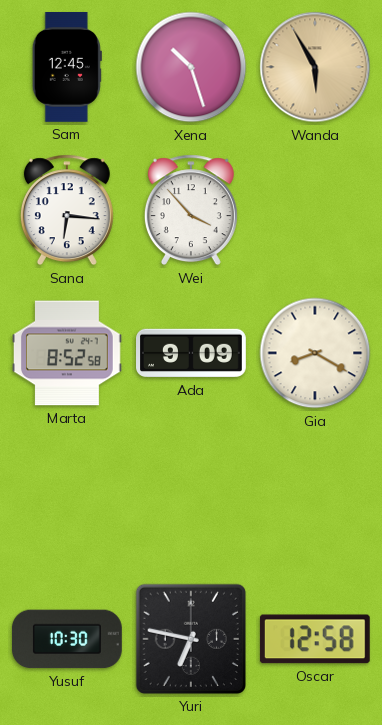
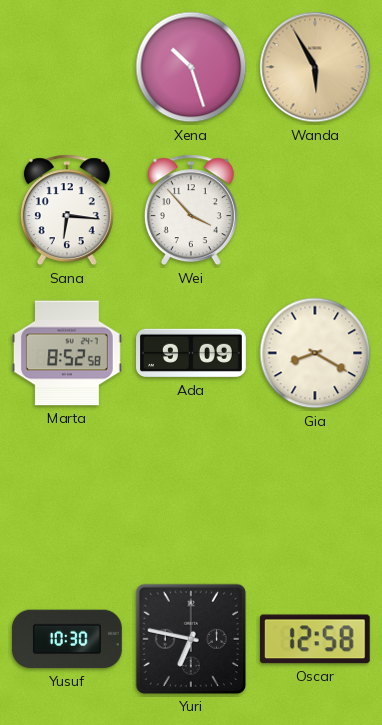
Sam: 12:45 -> none
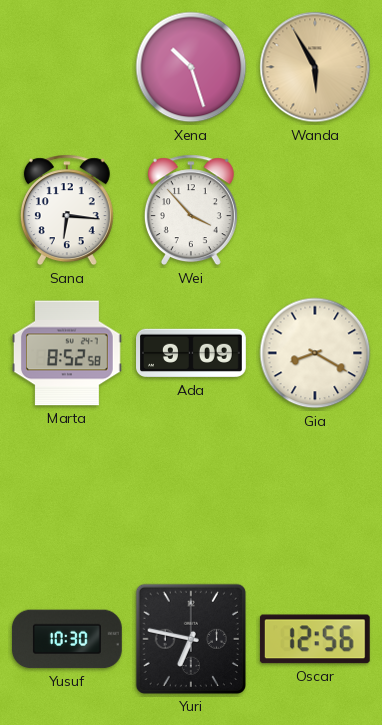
Oscar: 12:58 -> 12:56
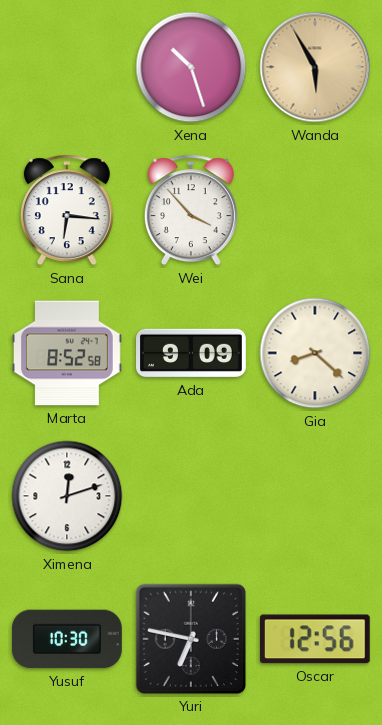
Gia: 8:20 -> 8:22
Ximena: none -> 12:12
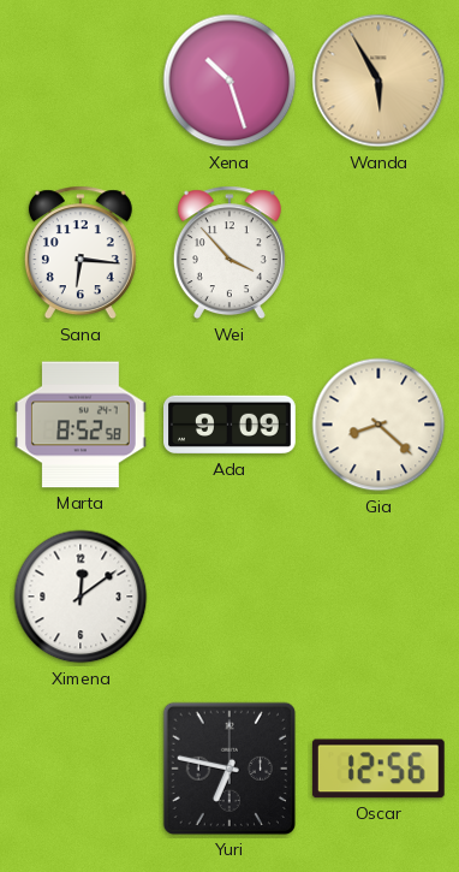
Ximena: 12:12 -> 12:09
Yusuf: 10:30 -> none
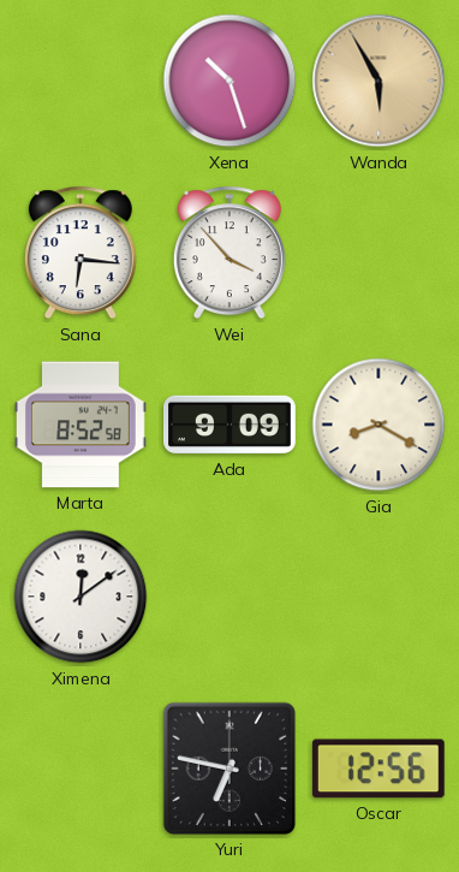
Gia: 8:22 -> 8:20
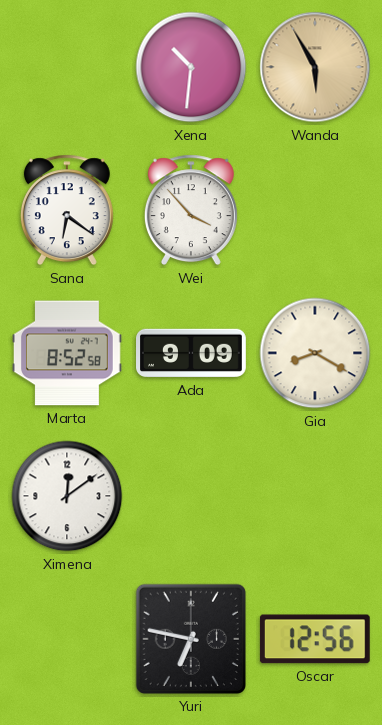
Xena: 10:27 -> 10:31
Sana: 6:16 -> 6:21
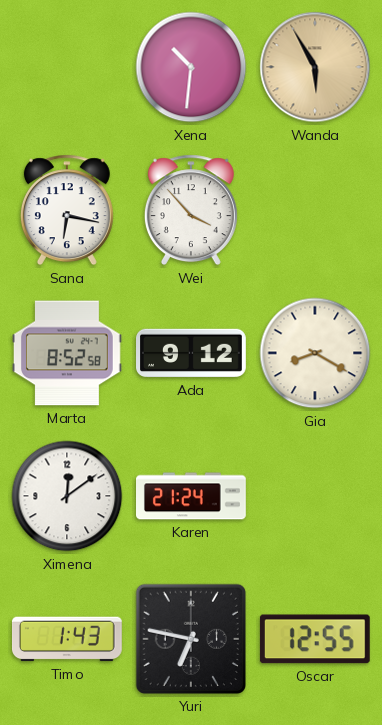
Sana: 6:21 -> 6:17
Ada: 9:09 -> 9:12
Karen: none -> 21:24
Timo: none -> 1:43
Oscar: 12:56 -> 12:55
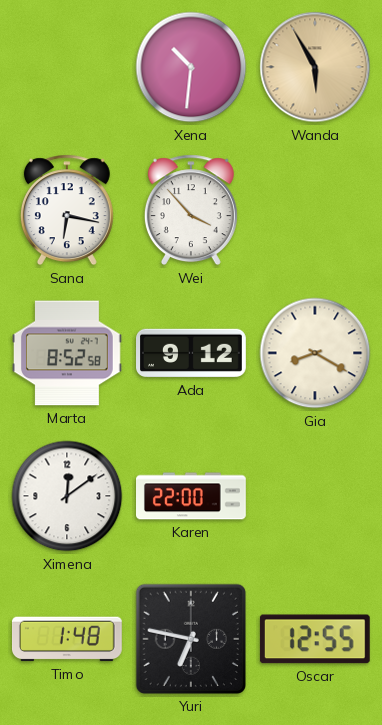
Karen: 21:24 -> 22:00
Timo: 1:43 -> 1:48
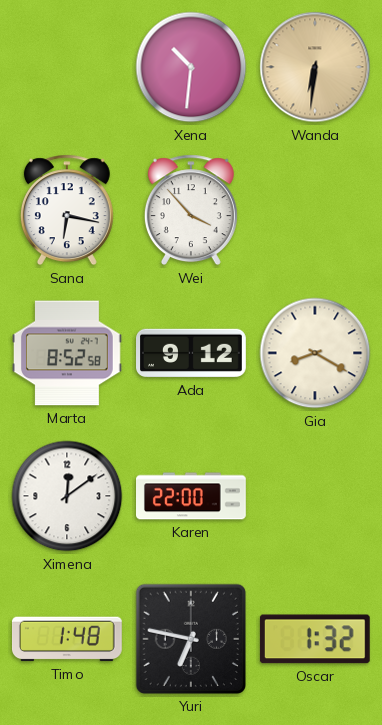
Wanda: 5:55 -> 6:31
Oscar: 12:55 -> 1:32
